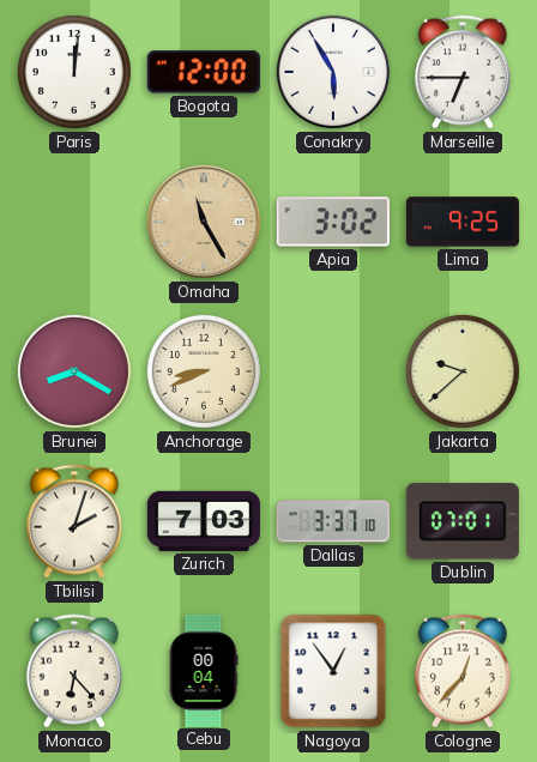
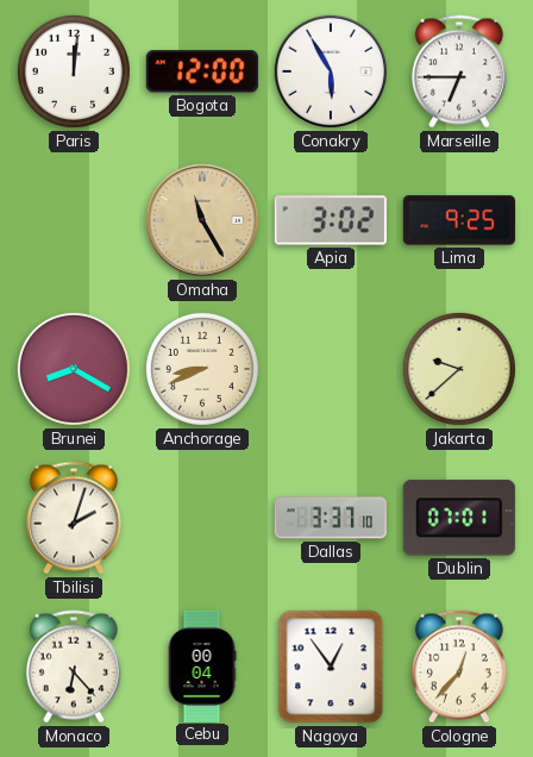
Zurich: 7:03 -> none
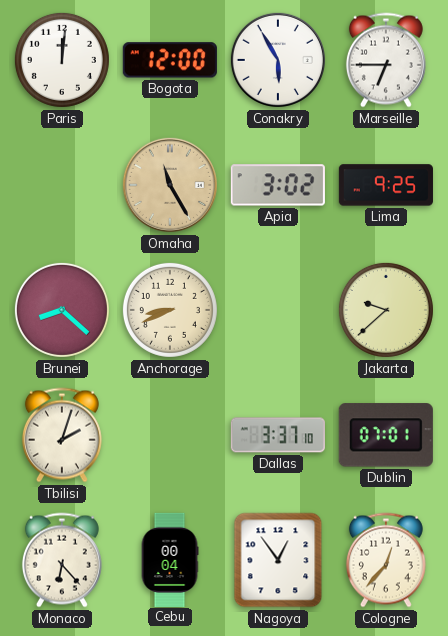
Brunei: 8:20 -> 8:22
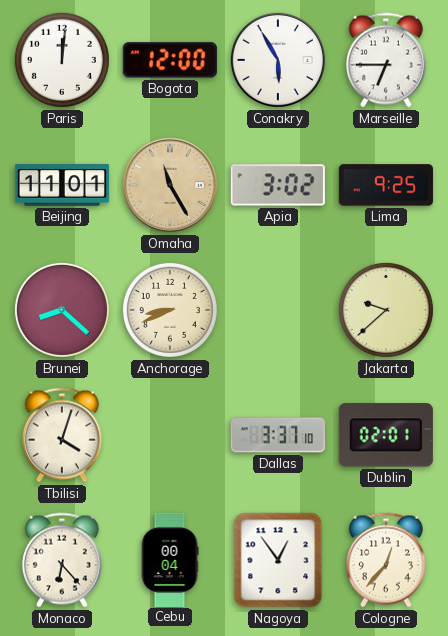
Beijing: none -> 11:01
Tbilisi: 2:03 -> 4:03
Dublin: 07:01 -> 02:01
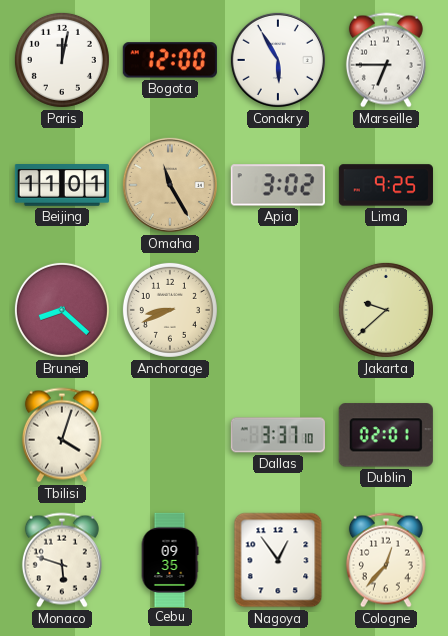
Paris: 12:01 -> 12:02
Monaco: 6:23 -> 5:48
Cebu: 00:04 -> 09:35
